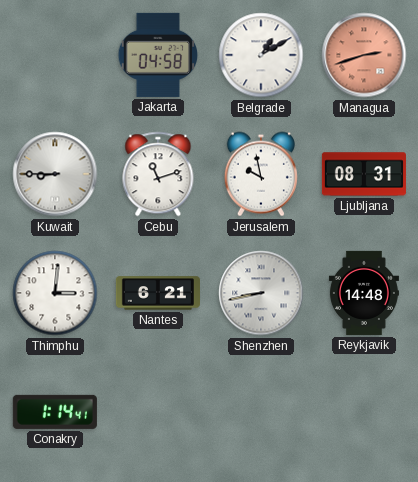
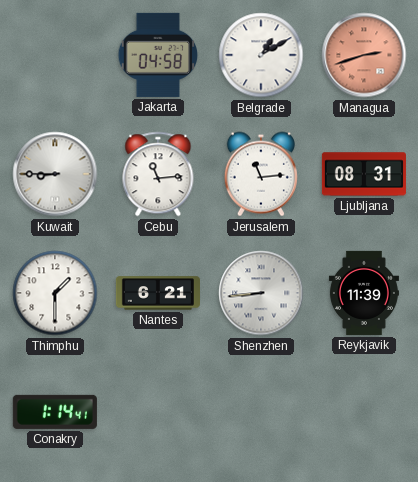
Cebu: 11:12 -> 11:14
Jerusalem: 9:58 -> 11:14
Thimphu: 3:01 -> 1:30
Shenzhen: 8:43 -> 8:44
Reykjavik: 14:48 -> 11:39
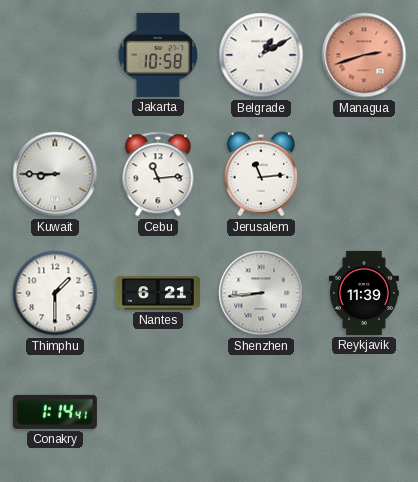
Jakarta: 04:58 -> 10:58
Ljubljana: 08:31 -> none
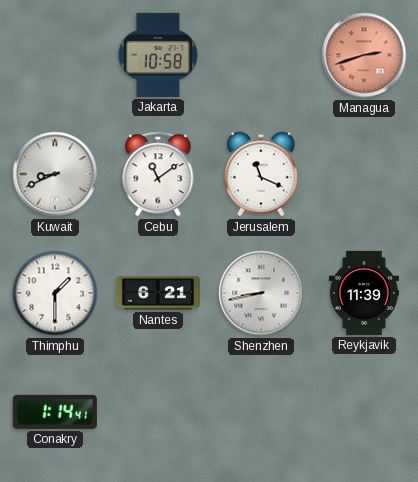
Belgrade: 1:10 -> none
Kuwait: 8:45 -> 8:41
Cebu: 11:14 -> 11:09
Jerusalem: 11:14 -> 11:19
Shenzhen: 8:44 -> 8:43
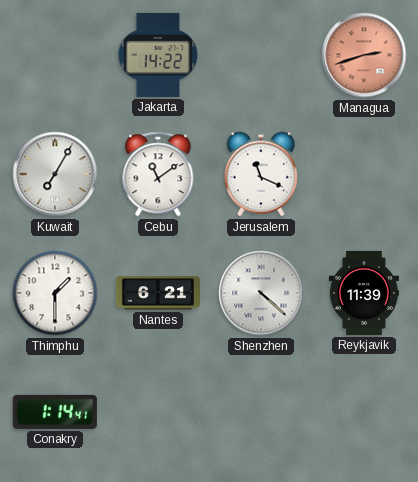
Jakarta: 10:58 -> 14:22
Kuwait: 8:41 -> 7:05
Shenzhen: 8:43 -> 4:22
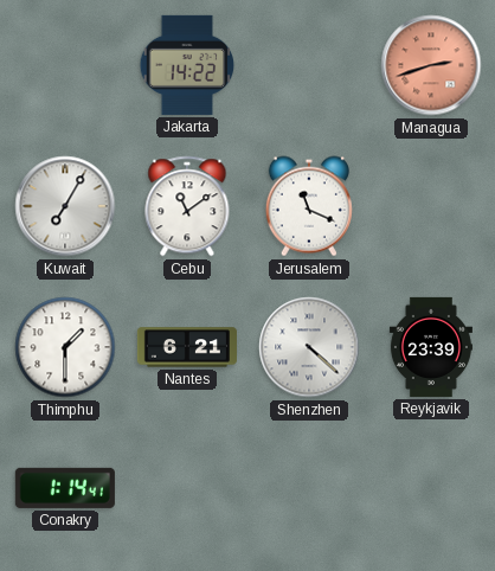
Reykjavik: 11:39 -> 23:39
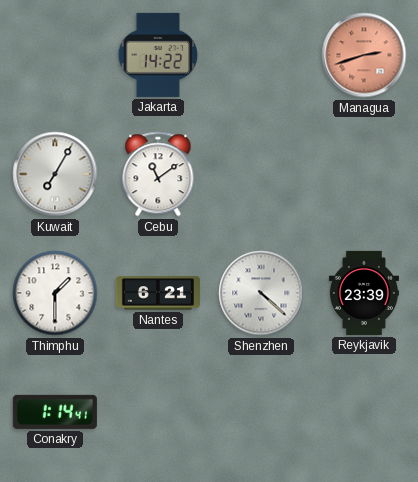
Jerusalem: 11:19 -> none
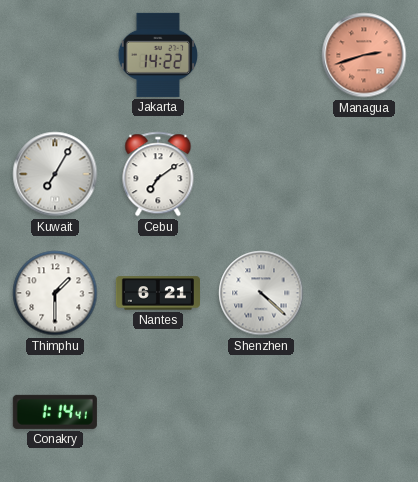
Cebu: 11:09 -> 7:09
Reykjavik: 23:39 -> none
